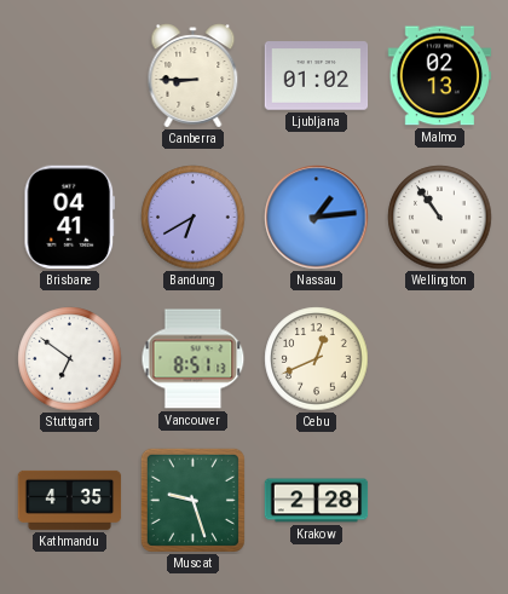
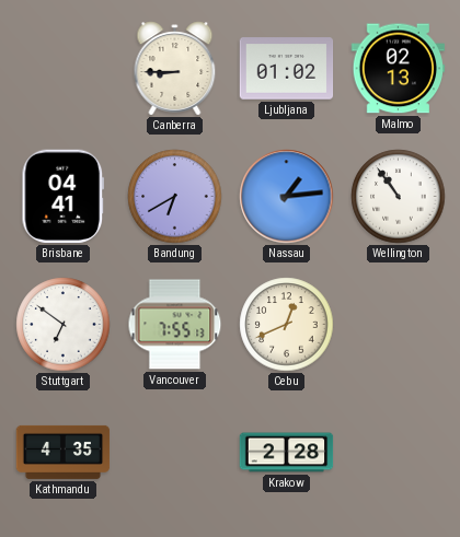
Vancouver: 8:51 -> 7:55
Muscat: 9:27 -> none
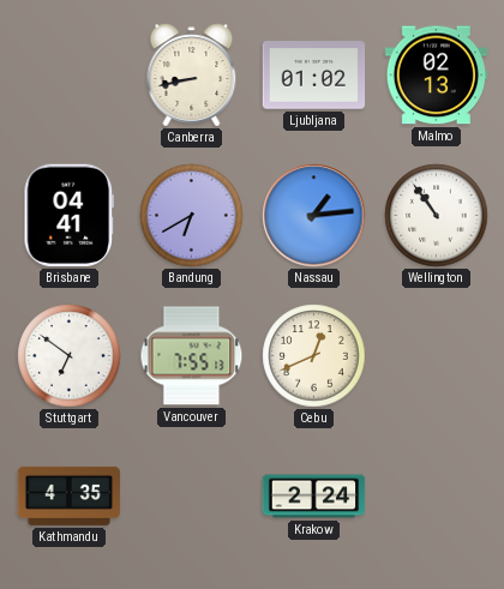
Canberra: 8:45 -> 8:43
Krakow: 2:28 -> 2:24
